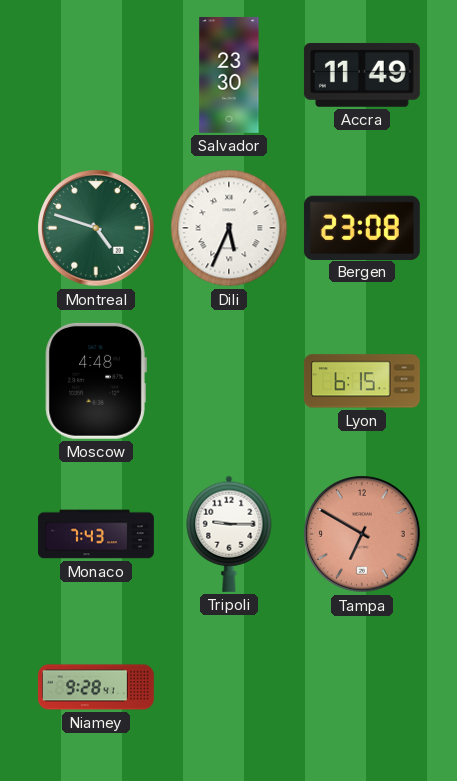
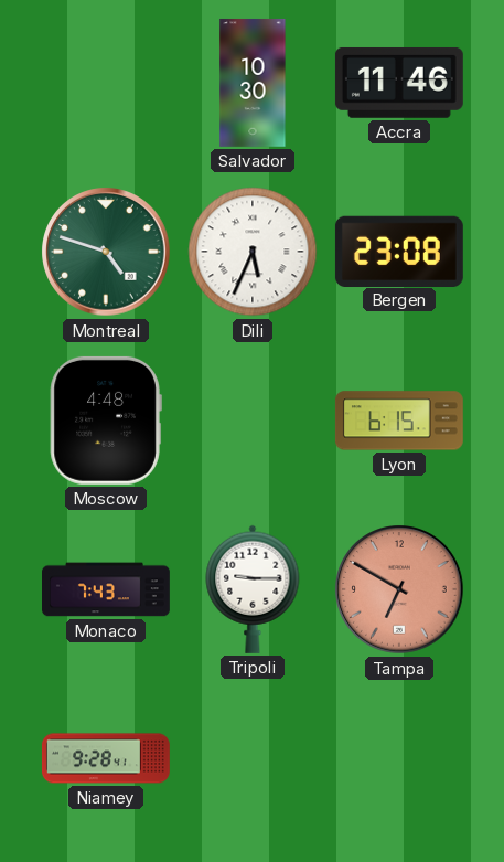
Salvador: 23:30 -> 10:30
Accra: 11:49 -> 11:46
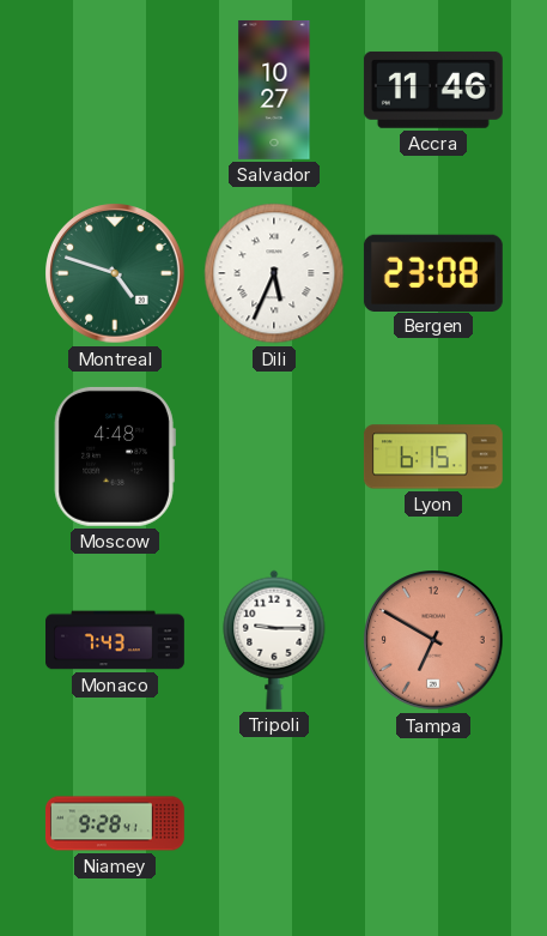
Salvador: 10:30 -> 10:27
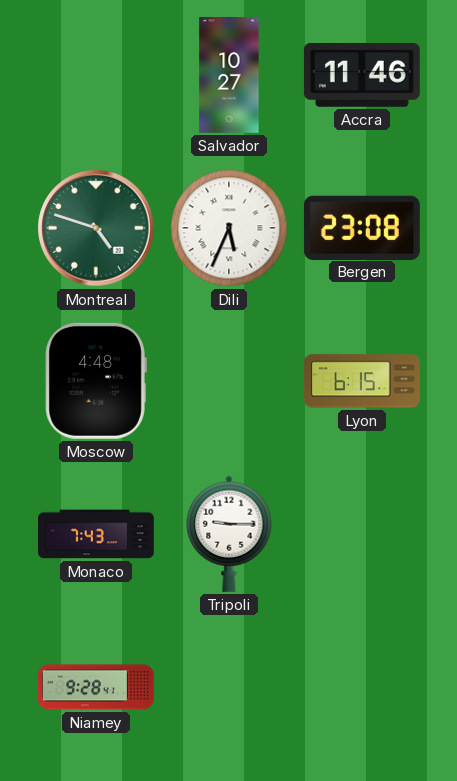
Tampa: 6:50 -> none
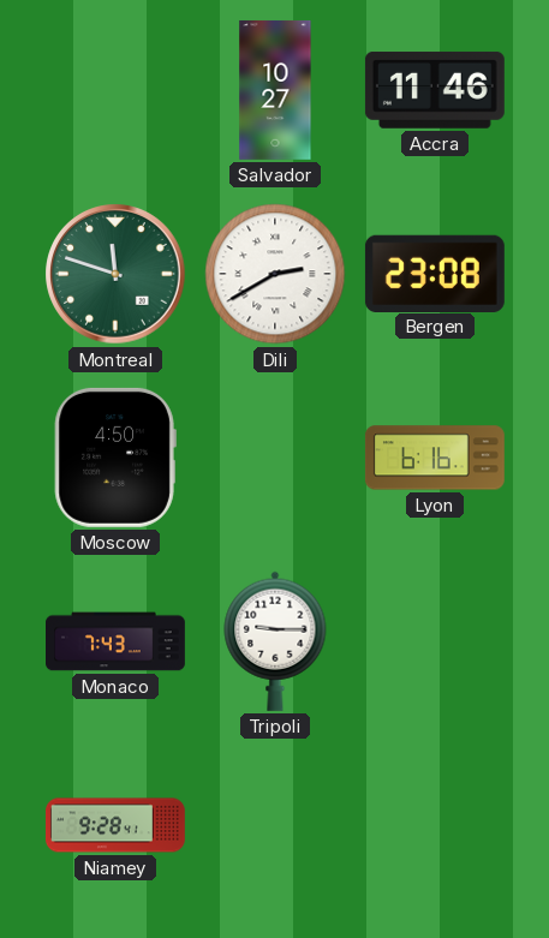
Montreal: 4:48 -> 11:48
Dili: 5:34 -> 2:40
Moscow: 4:48 -> 4:50
Lyon: 6:15 -> 6:16
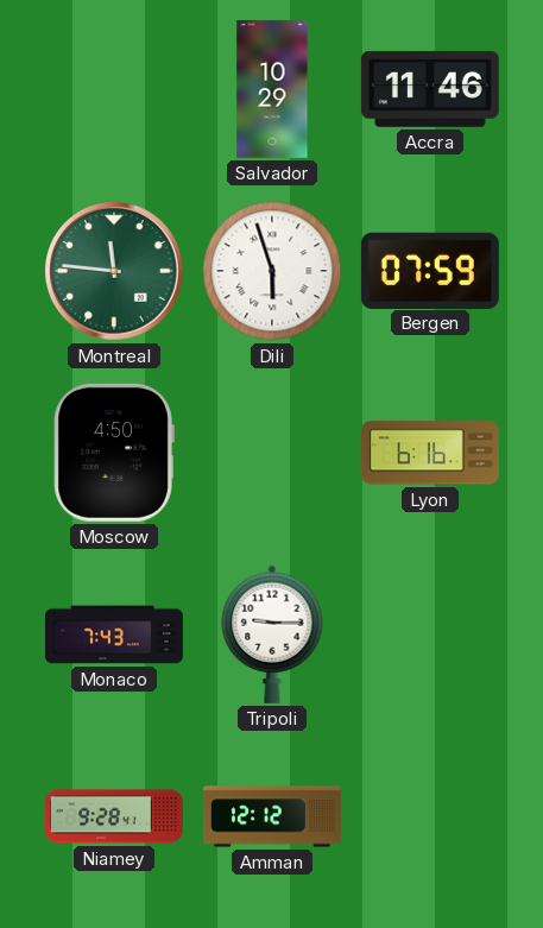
Salvador: 10:27 -> 10:29
Montreal: 11:48 -> 11:46
Dili: 2:40 -> 5:57
Bergen: 23:08 -> 07:59
Amman: none -> 12:12
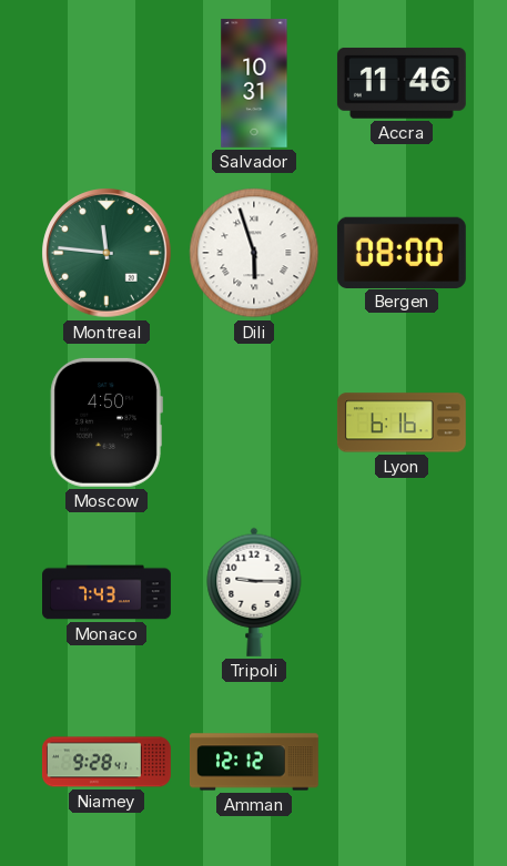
Salvador: 10:29 -> 10:31
Bergen: 07:59 -> 08:00
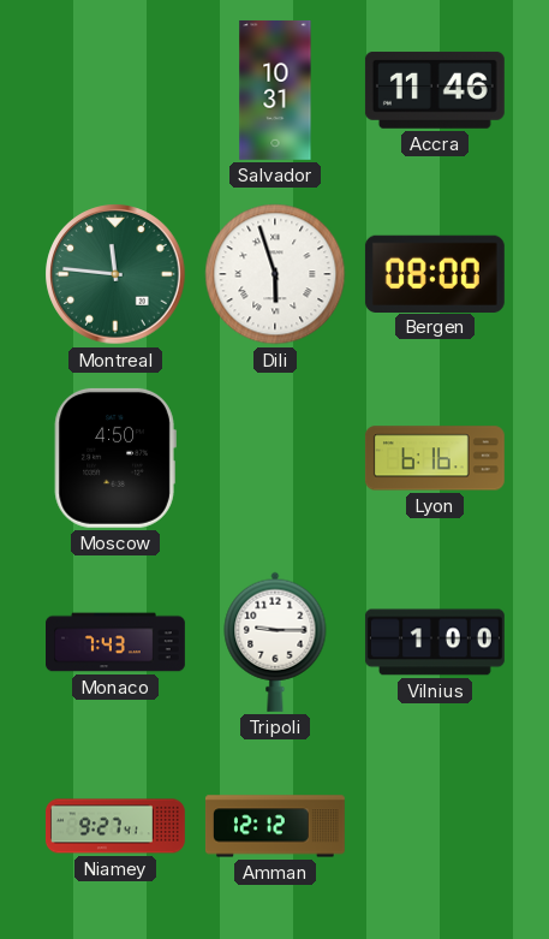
Vilnius: none -> 1:00
Niamey: 9:28 -> 9:27
